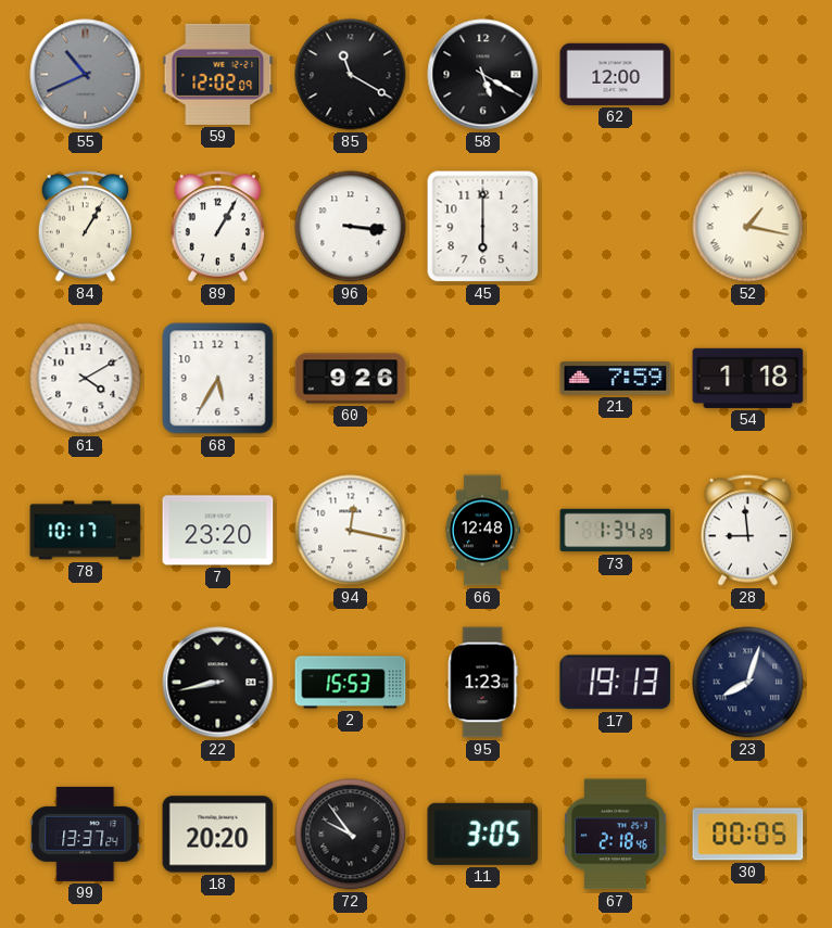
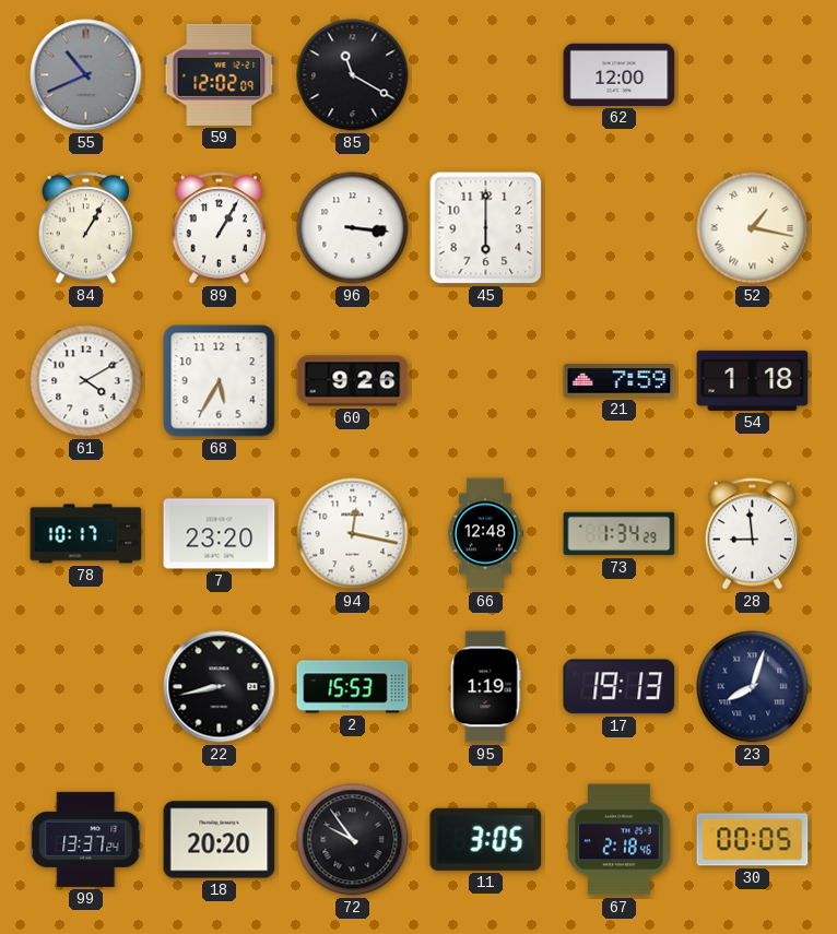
58: 5:20 -> none
95: 1:23 -> 1:19
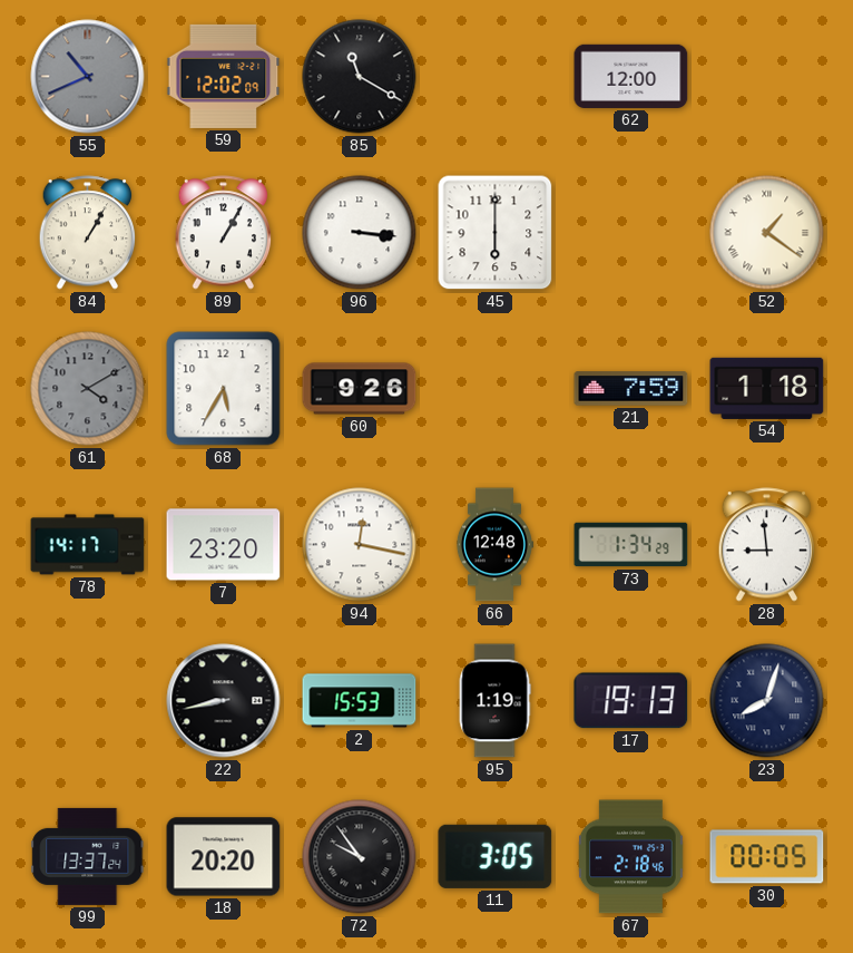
52: 1:17 -> 1:21
61 dial: white -> grey
78: 10:17 -> 14:17
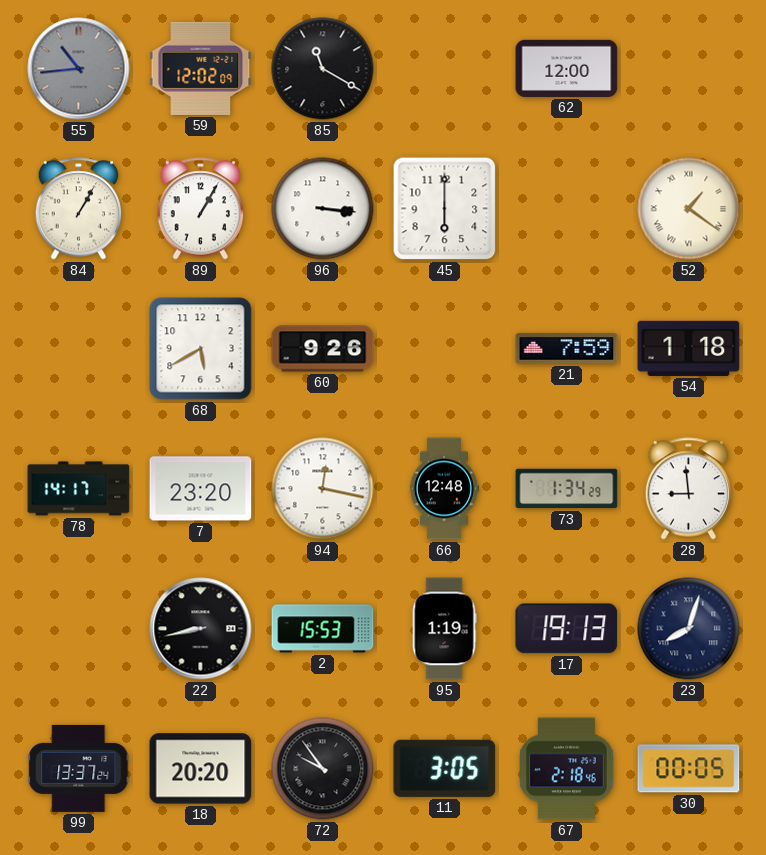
55: 10:41 -> 10:44
61: 4:10 -> none
68: 5:35 -> 5:40
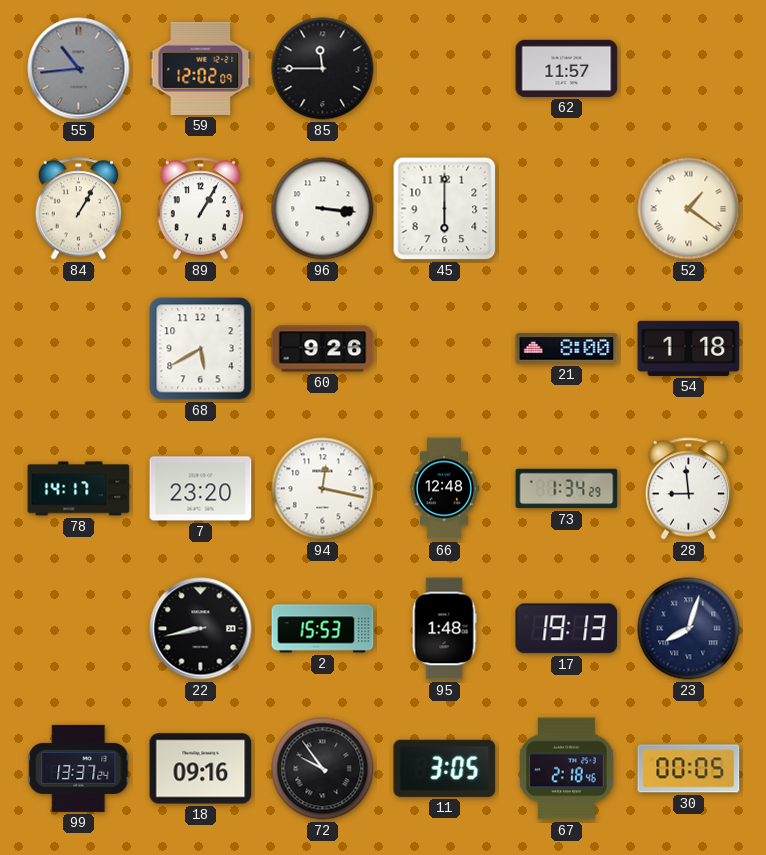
85: 11:20 -> 11:45
62: 12:00 -> 11:57
21: 7:59 -> 8:00
95: 1:19 -> 1:48
18: 20:20 -> 09:16
